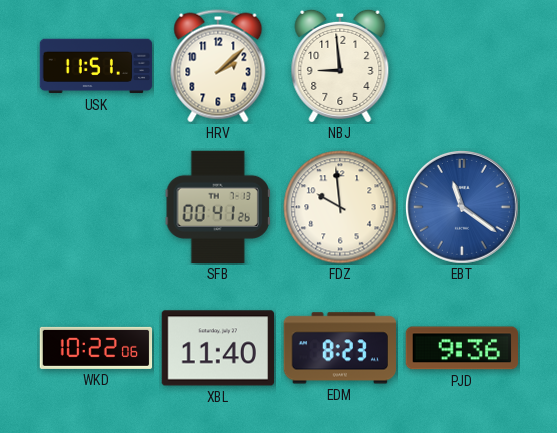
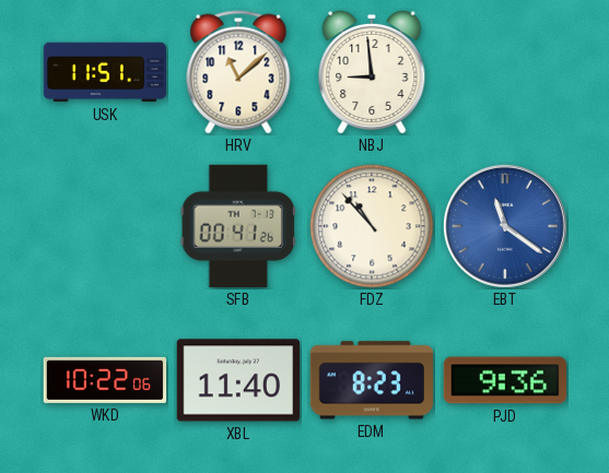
HRV: 2:08 -> 11:08
FDZ: 9:59 -> 10:53
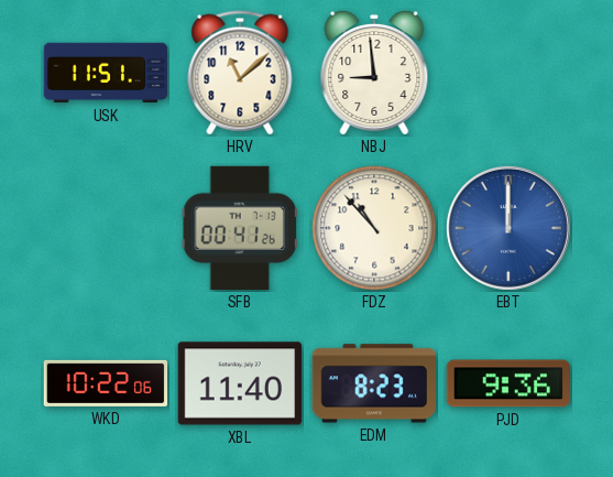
EBT: 11:21 -> 12:00
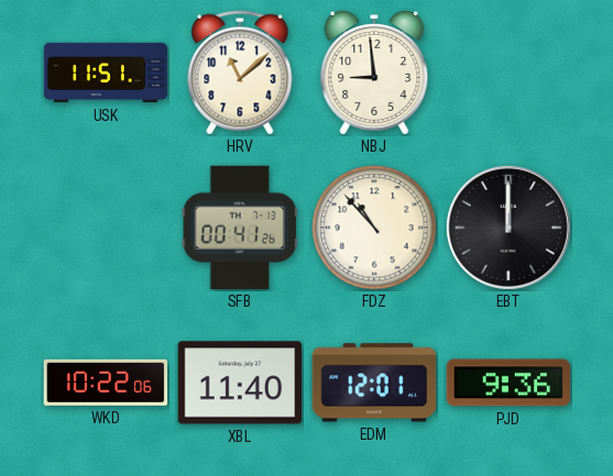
EBT dial: blue -> black
EDM: 8:23 -> 12:01
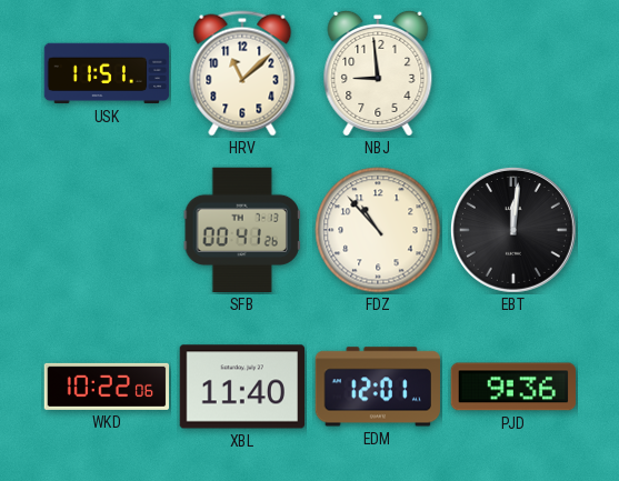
EBT: 12:00 -> 12:01
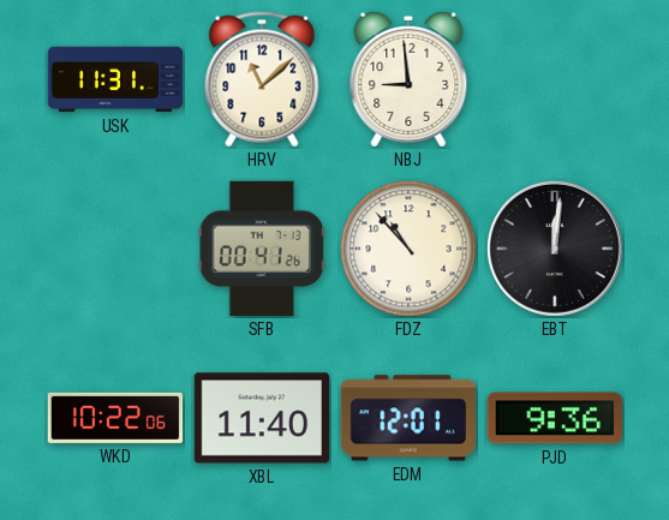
USK: 11:51 -> 11:31
